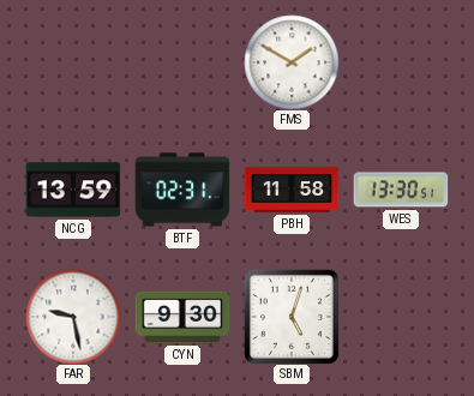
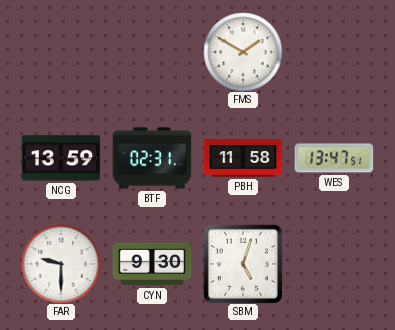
WES: 13:30 -> 13:47
FAR: 9:28 -> 9:30
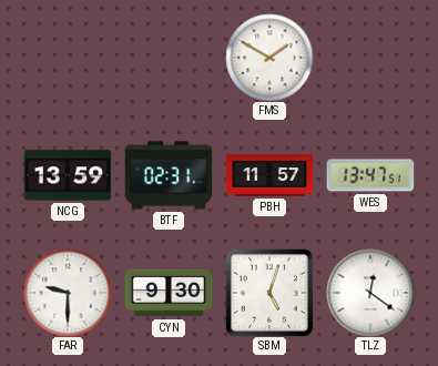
PBH: 11:58 -> 11:57
TLZ: none -> 12:21
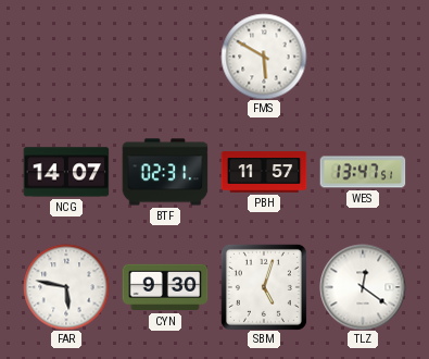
FMS: 1:50 -> 5:50
NCG: 13:59 -> 14:07
FAR: 9:30 -> 5:47
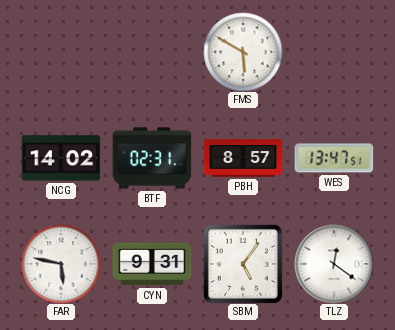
NCG: 14:07 -> 14:02
PBH: 11:57 -> 8:57
CYN: 9:30 -> 9:31
SBM: 5:03 -> 5:06
